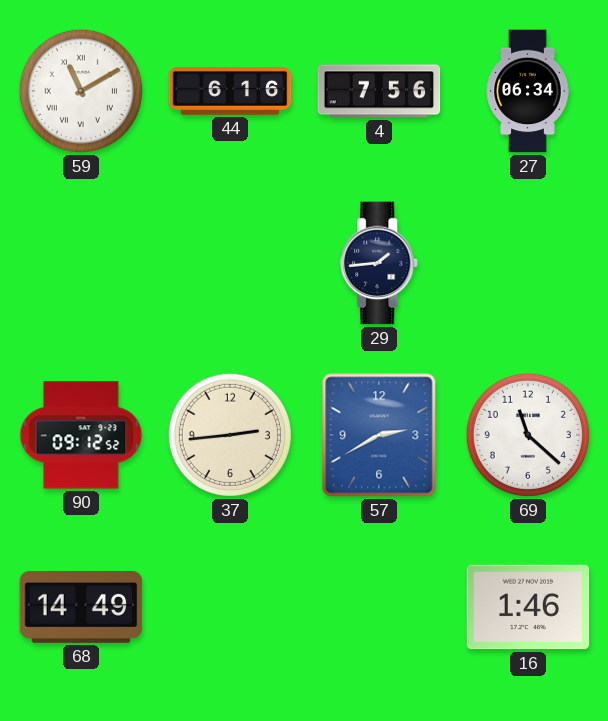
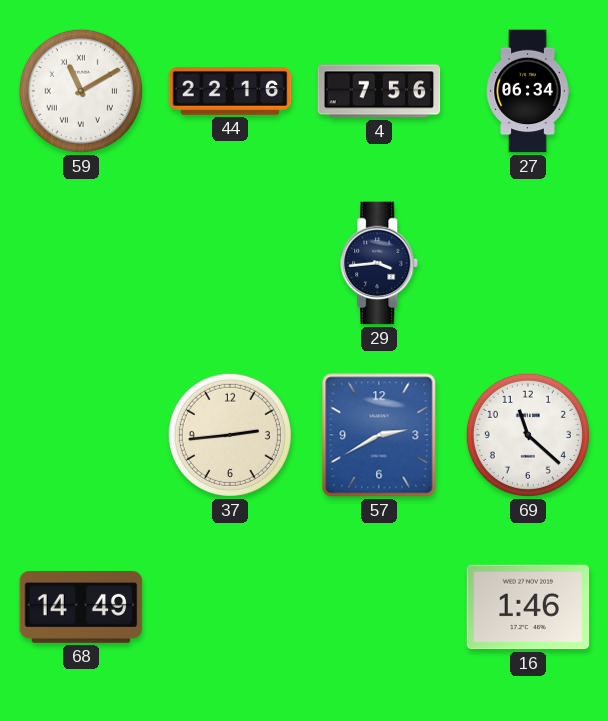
44: 6:16 -> 22:16
29: 1:44 -> 3:44
90: 09:12 -> none
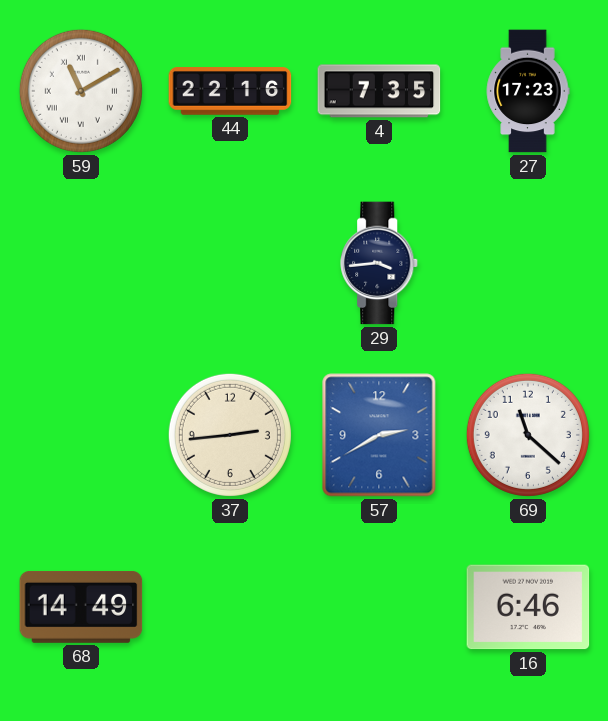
4: 7:56 -> 7:35
27: 06:34 -> 17:23
16: 1:46 -> 6:46
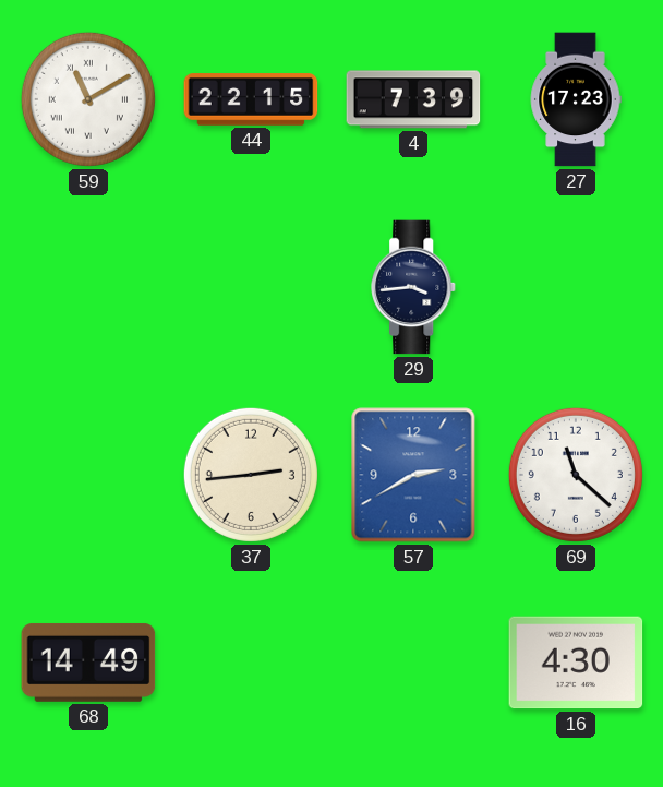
44: 22:16 -> 22:15
4: 7:35 -> 7:39
16: 6:46 -> 4:30
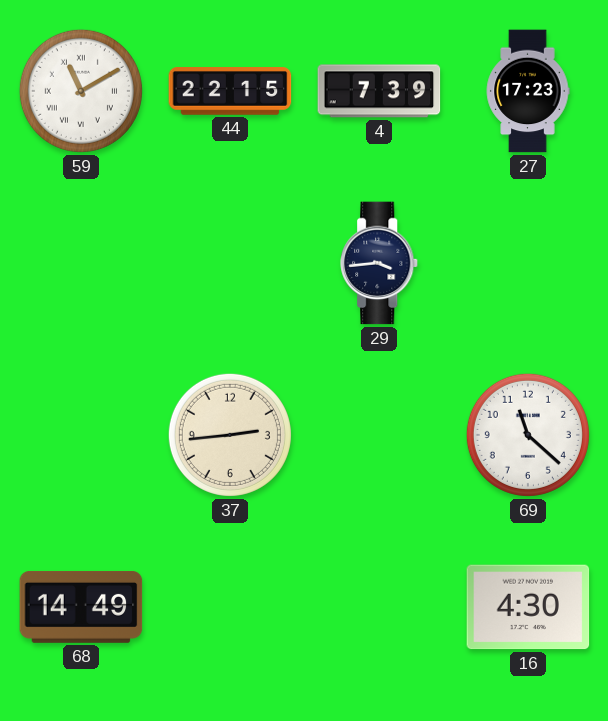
57: 2:40 -> none
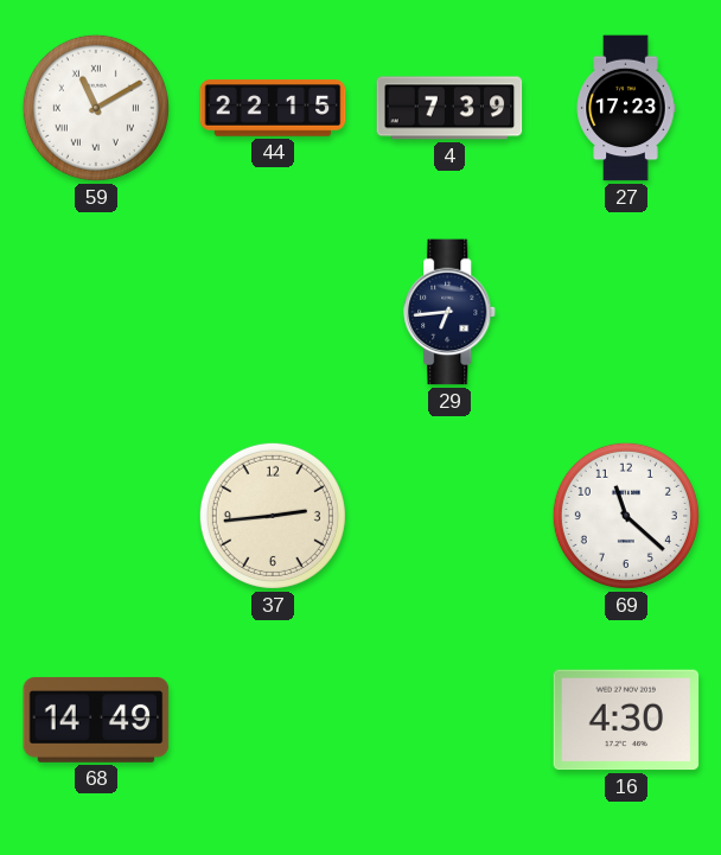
29: 3:44 -> 6:44
